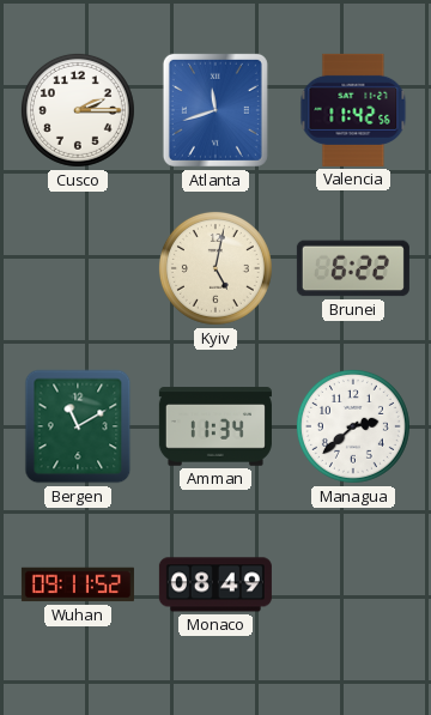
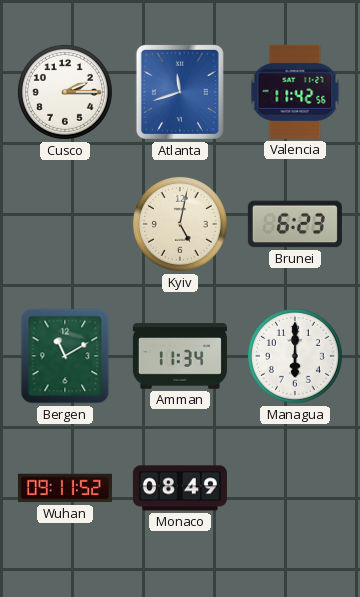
Brunei: 6:22 -> 6:23
Managua: 2:38 -> 6:00
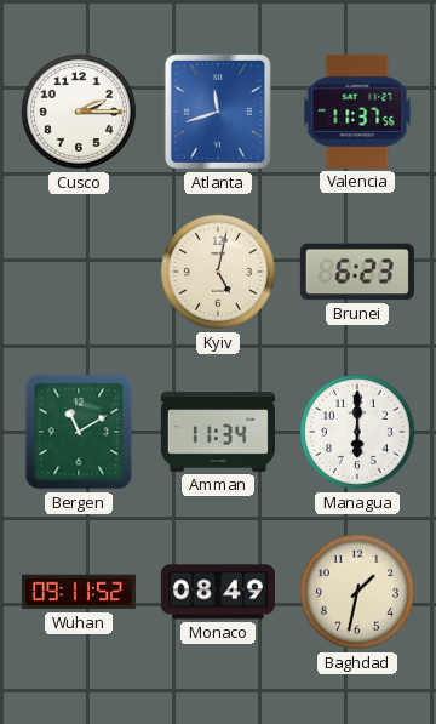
Valencia: 11:42 -> 11:37
Baghdad: none -> 1:32
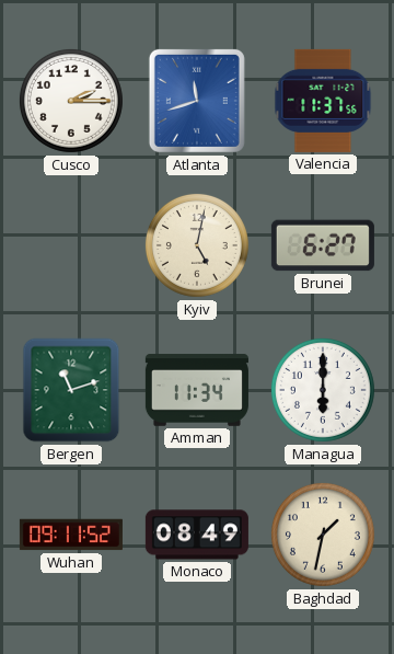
Brunei: 6:23 -> 6:27
Bergen: 11:10 -> 11:12
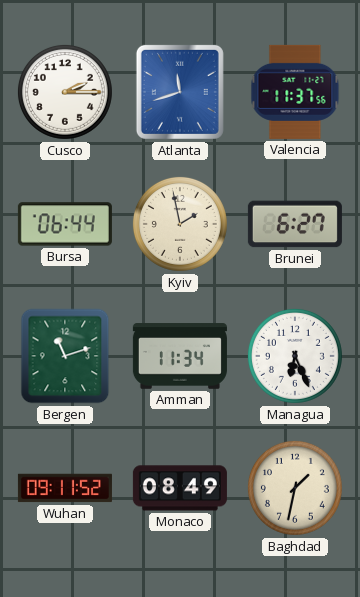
Bursa: none -> 06:44
Kyiv: 5:02 -> 1:58
Managua: 6:00 -> 6:26
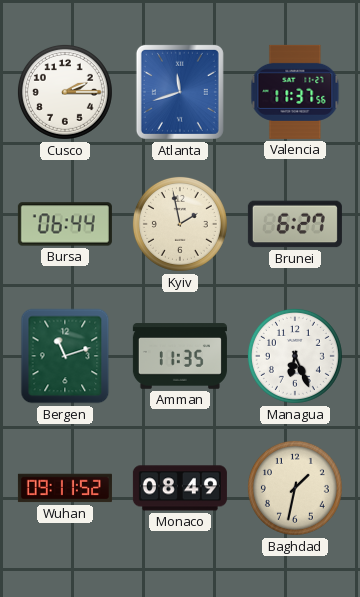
Amman: 11:34 -> 11:35
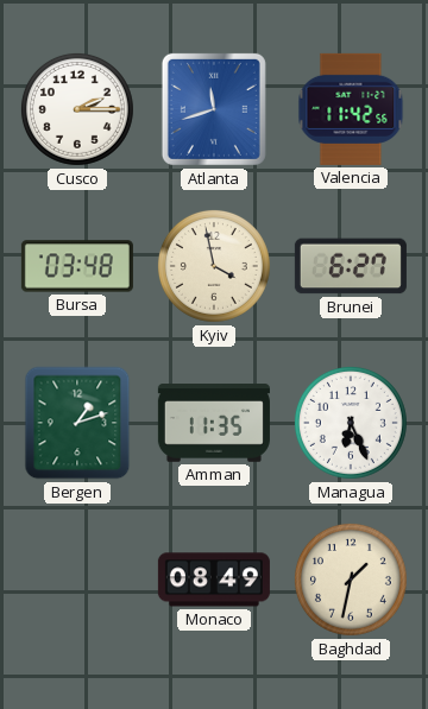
Valencia: 11:37 -> 11:42
Bursa: 06:44 -> 03:48
Kyiv: 1:58 -> 3:58
Bergen: 11:12 -> 1:12
Wuhan: 09:11 -> none
